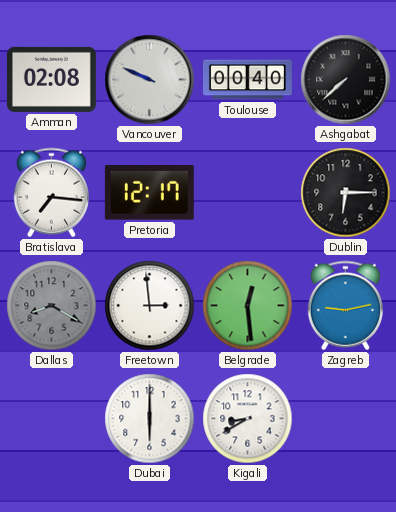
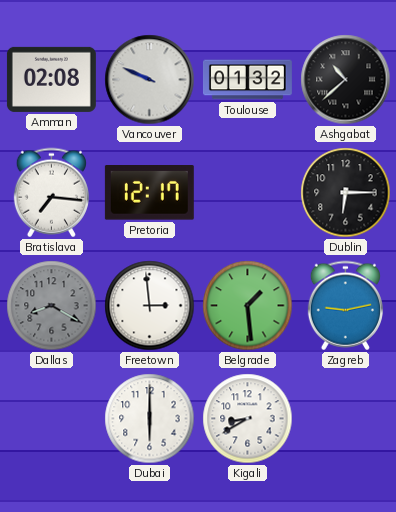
Toulouse: 00:40 -> 01:32
Ashgabat: 7:38 -> 10:38
Belgrade: 12:29 -> 1:29
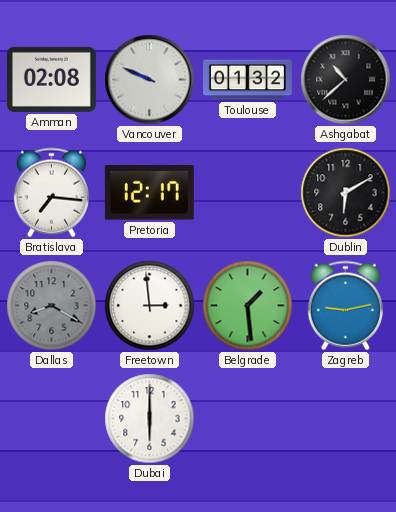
Dublin: 6:15 -> 6:10
Kigali: 8:40 -> none
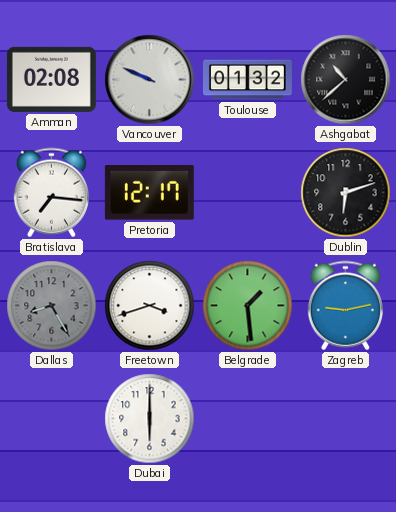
Dublin: 6:10 -> 6:12
Dallas: 8:20 -> 8:25
Freetown: 2:59 -> 3:42
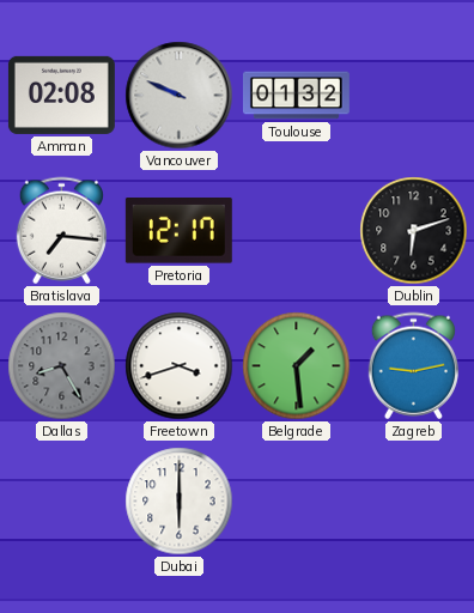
Ashgabat: 10:38 -> none
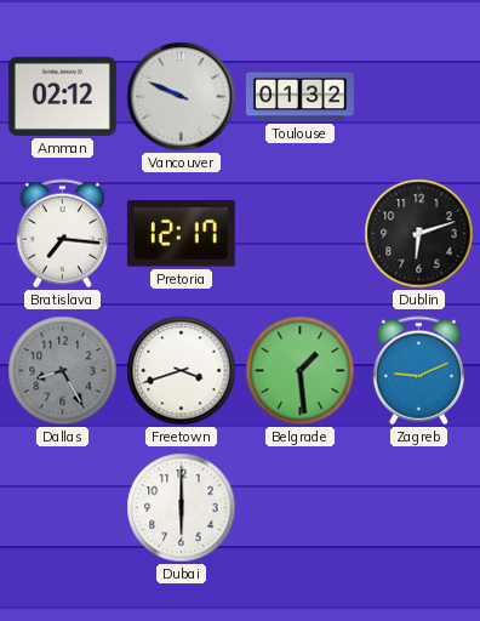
Amman: 02:08 -> 02:12
Zagreb: 9:13 -> 9:11
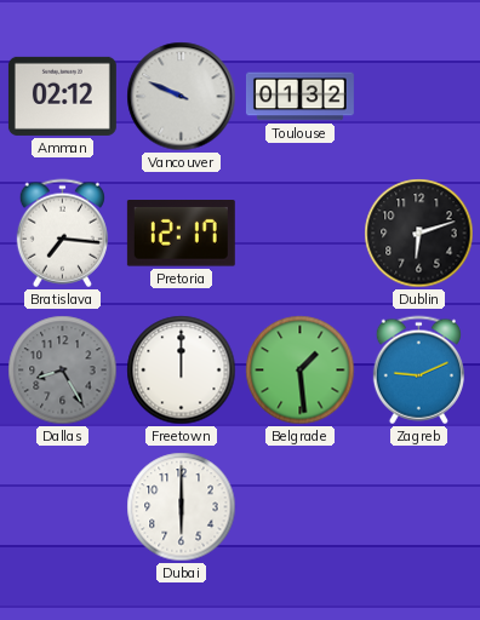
Freetown: 3:42 -> 12:00
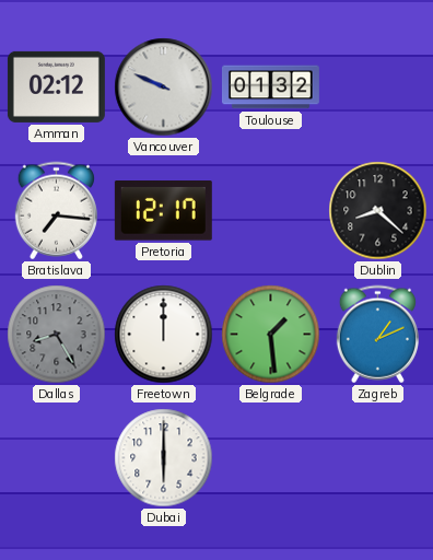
Dublin: 6:12 -> 8:22
Zagreb: 9:11 -> 1:11
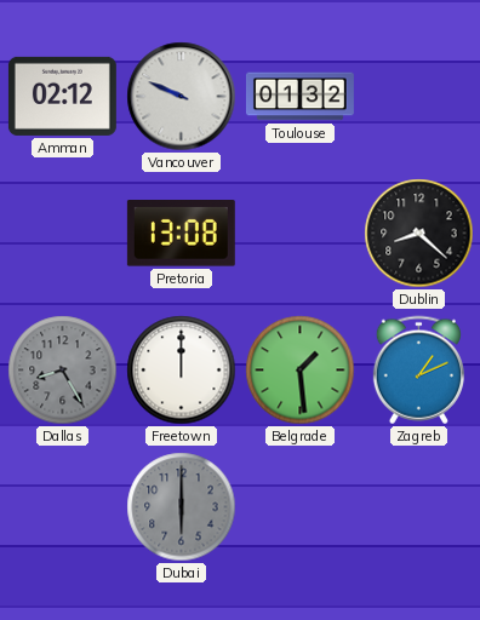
Bratislava: 7:16 -> none
Pretoria: 12:17 -> 13:08
Dubai dial: white -> grey
